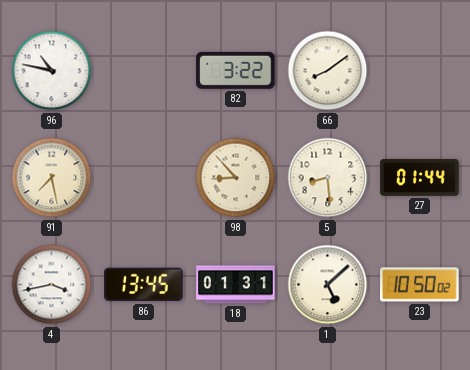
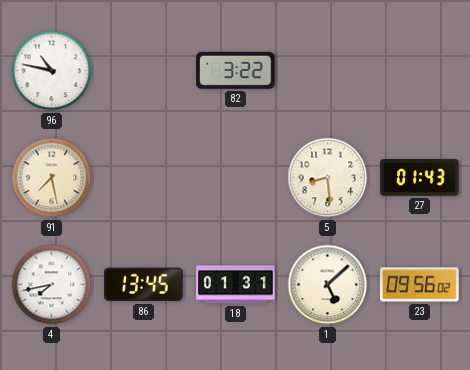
66: 8:09 -> none
98: 8:53 -> none
27: 01:44 -> 01:43
4: 3:43 -> 7:43
23: 10:50 -> 09:56
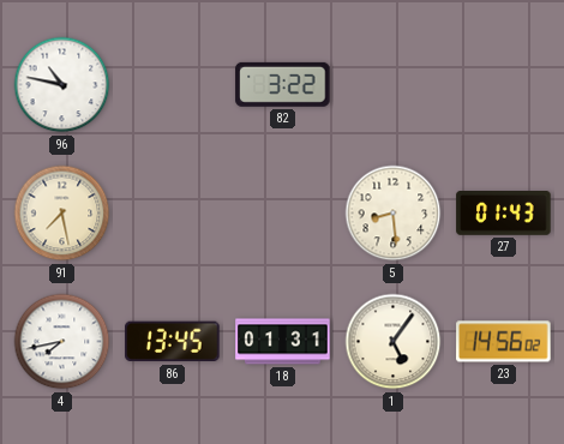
1: 5:08 -> 5:06
23: 09:56 -> 14:56
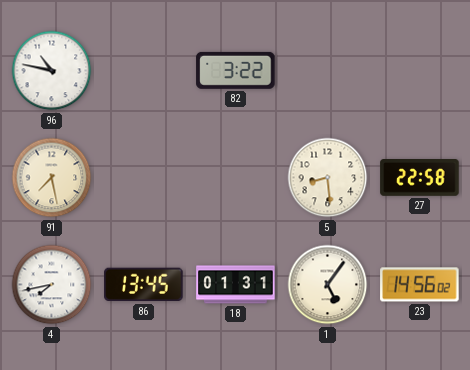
27: 01:43 -> 22:58
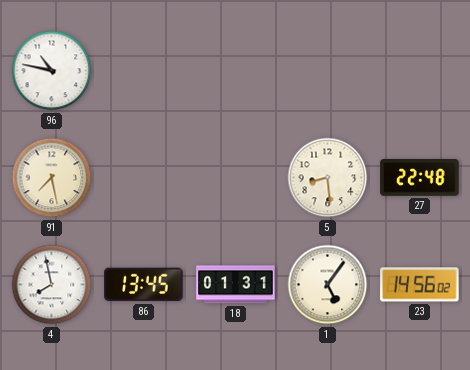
82: 3:22 -> none
27: 22:58 -> 22:48
4: 7:43 -> 7:58
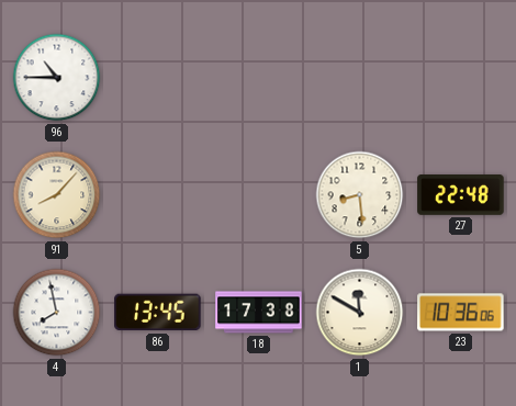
96: 10:47 -> 10:45
91: 7:28 -> 8:07
18: 01:31 -> 17:38
1: 5:06 -> 11:50
23: 14:56 -> 10:36
